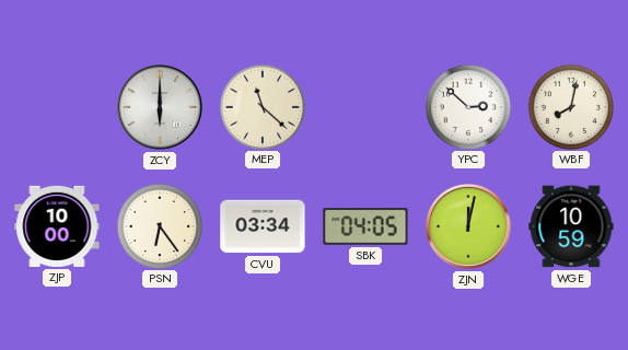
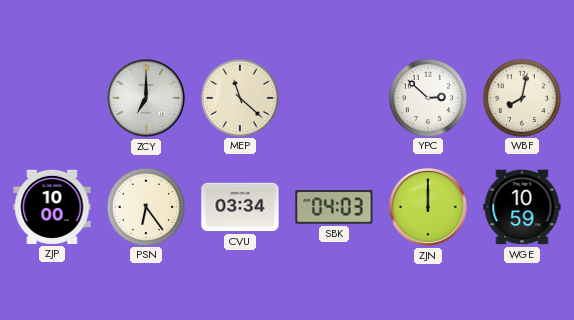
ZCY: 6:00 -> 7:00
SBK: 04:05 -> 04:03
ZJN: 12:02 -> 12:00
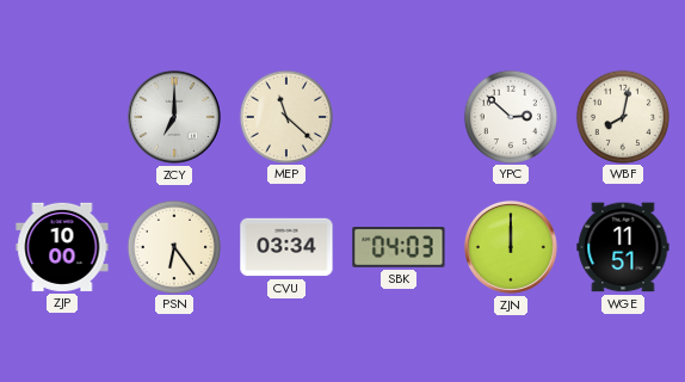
WGE: 10:59 -> 11:51
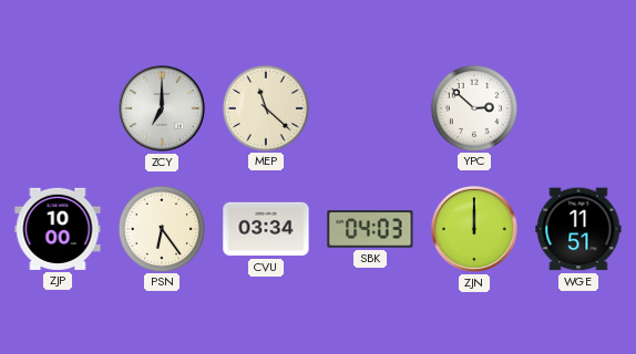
WBF: 8:02 -> none
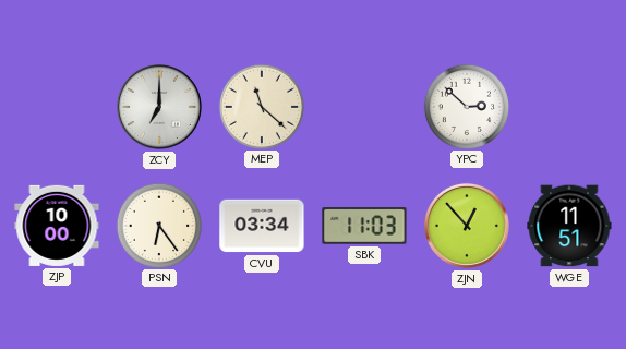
SBK: 04:03 -> 11:03
ZJN: 12:00 -> 12:53
